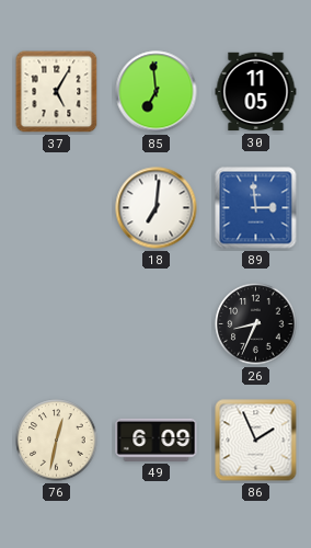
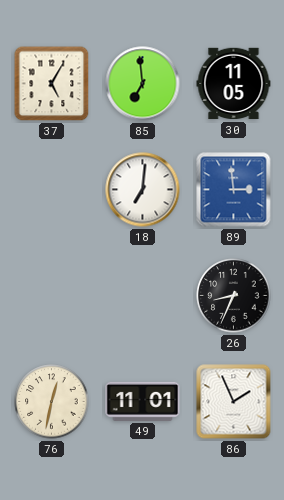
49: 6:09 -> 11:01
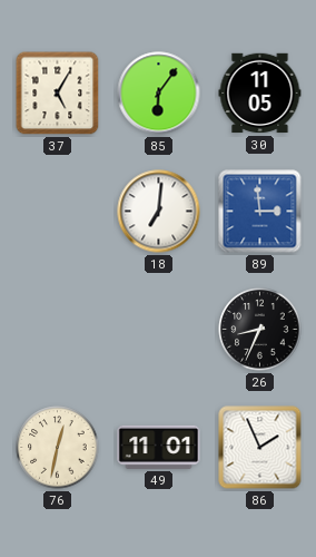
85: 6:59 -> 6:06
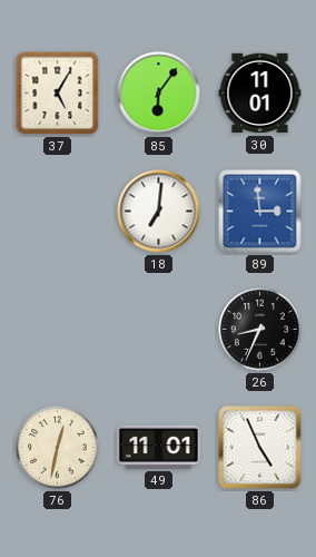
30: 11:05 -> 11:01
86: 1:56 -> 4:56
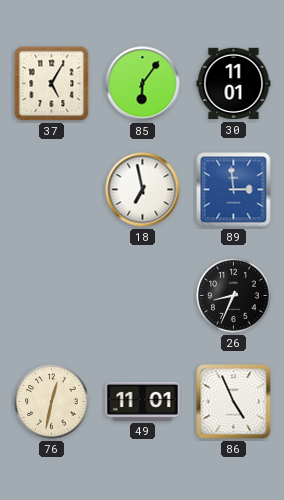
18: 7:01 -> 6:58
